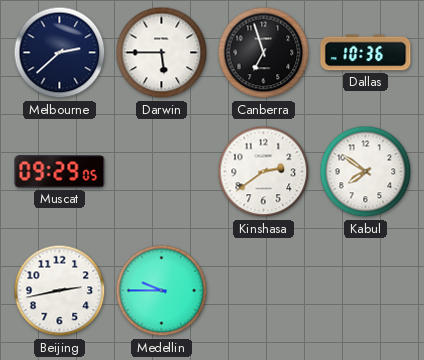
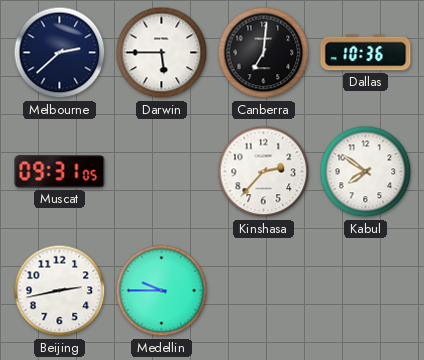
Canberra: 6:57 -> 7:01
Muscat: 09:29 -> 09:31
Kinshasa: 2:39 -> 2:37
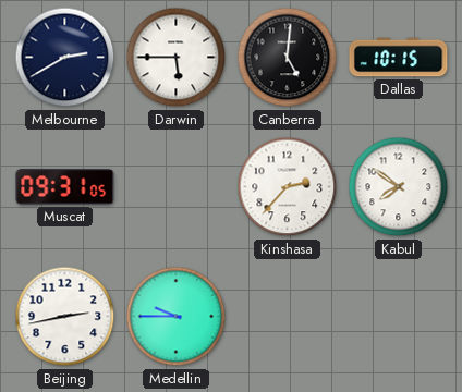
Melbourne: 2:38 -> 2:40
Canberra: 7:01 -> 5:01
Dallas: 10:36 -> 10:15
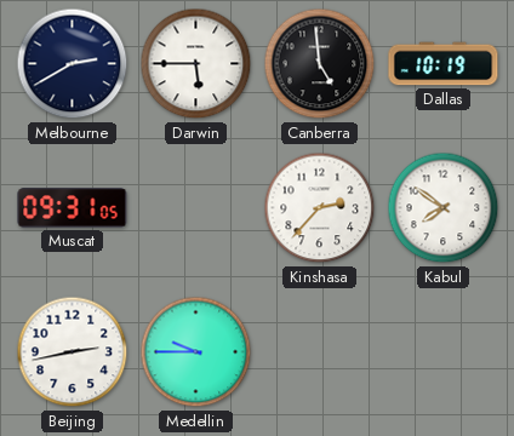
Canberra: 5:01 -> 4:59
Dallas: 10:15 -> 10:19
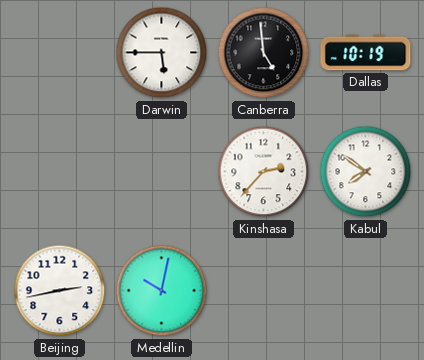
Melbourne: 2:40 -> none
Muscat: 09:31 -> none
Medellin: 9:45 -> 10:02
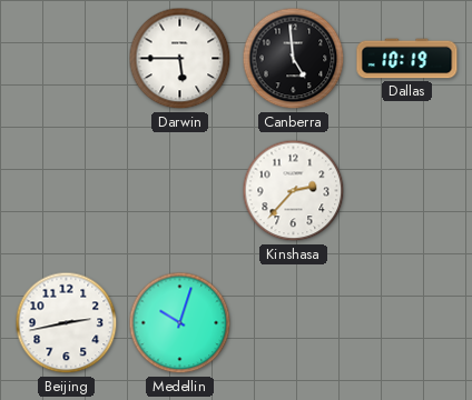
Kabul: 7:51 -> none
Medellin: 10:02 -> 10:03
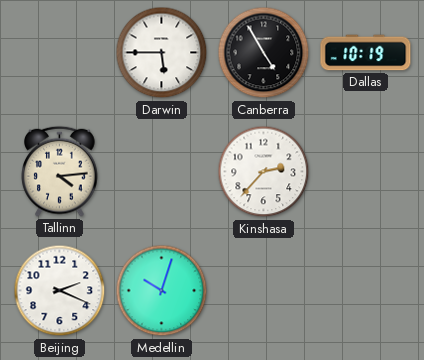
Canberra: 4:59 -> 4:55
Tallinn: none -> 4:14
Beijing: 2:43 -> 2:19
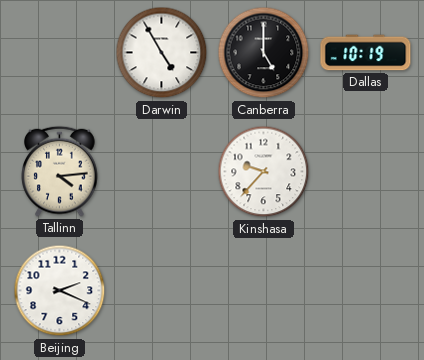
Darwin: 5:45 -> 4:55
Canberra: 4:55 -> 5:00
Kinshasa: 2:37 -> 9:37
Medellin: 10:03 -> none
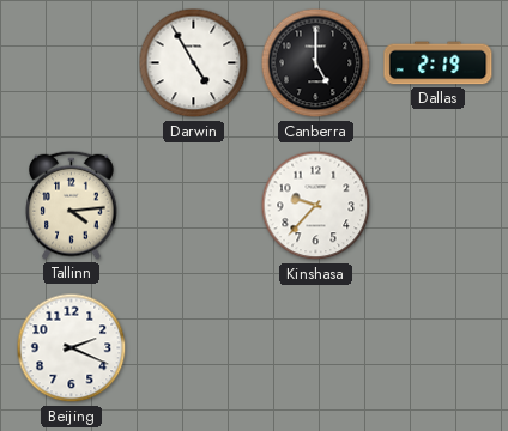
Dallas: 10:19 -> 2:19
